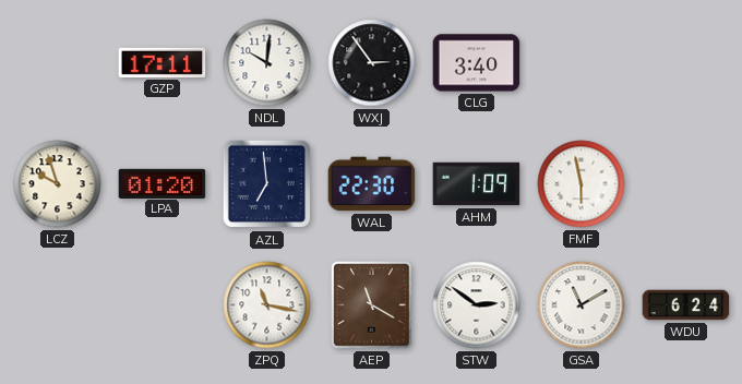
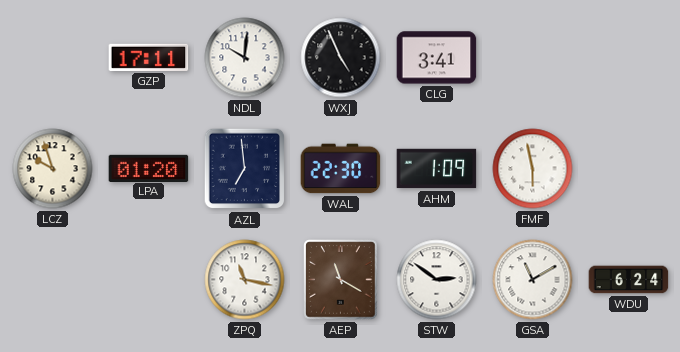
WXJ: 2:54 -> 4:56
CLG: 3:40 -> 3:41
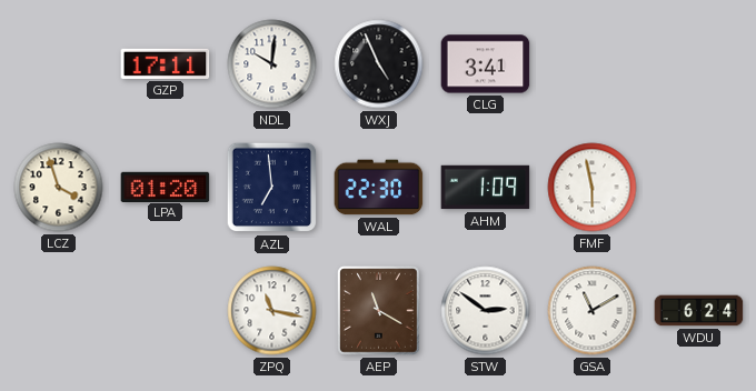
LCZ: 9:57 -> 3:57
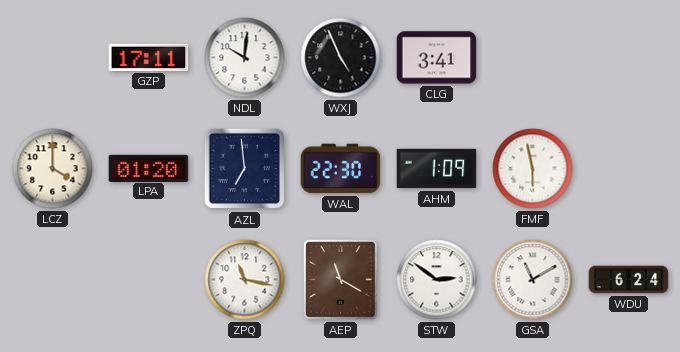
LCZ: 3:57 -> 4:00
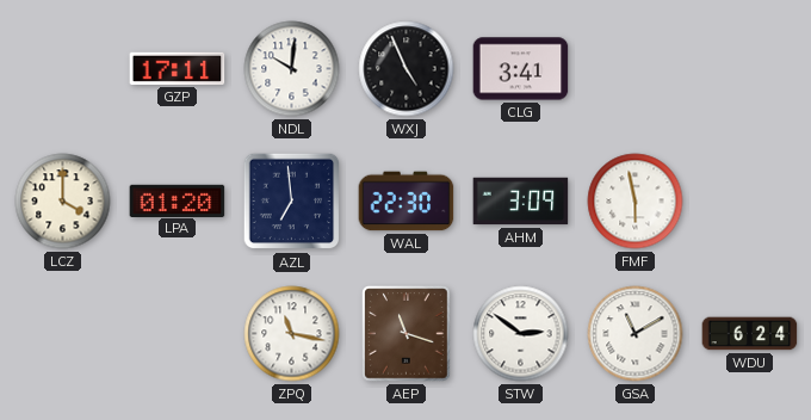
AHM: 1:09 -> 3:09
AEP: 11:20 -> 11:18
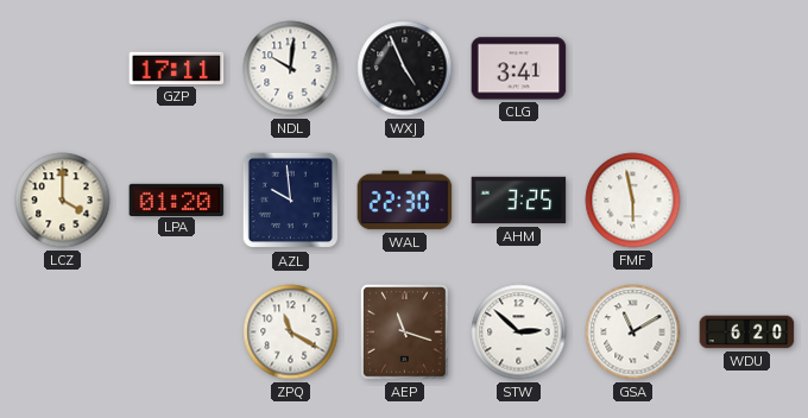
AZL: 6:59 -> 9:59
AHM: 3:09 -> 3:25
ZPQ: 11:17 -> 11:20
STW: 2:51 -> 2:52
WDU: 6:24 -> 6:20
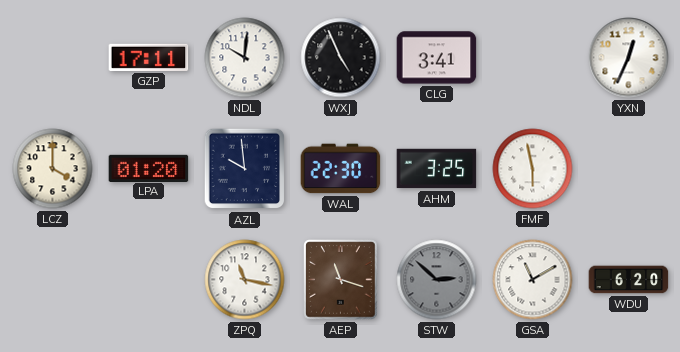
YXN: none -> 12:34
ZPQ: 11:20 -> 11:17
STW dial: white -> grey
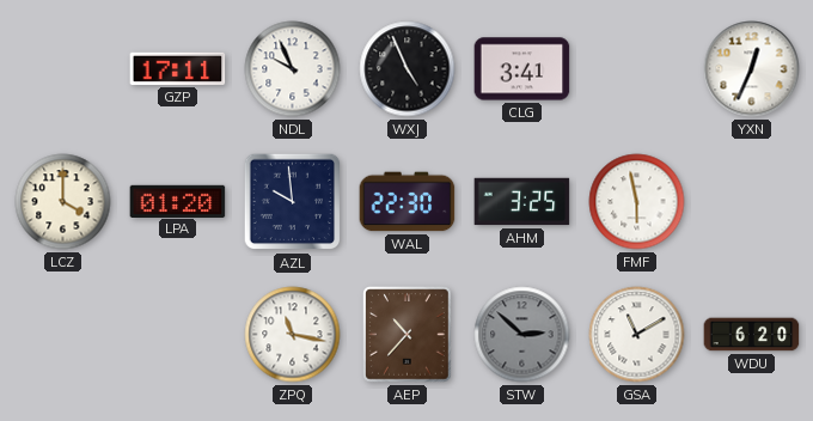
NDL: 10:01 -> 9:56
AEP: 11:18 -> 10:37
